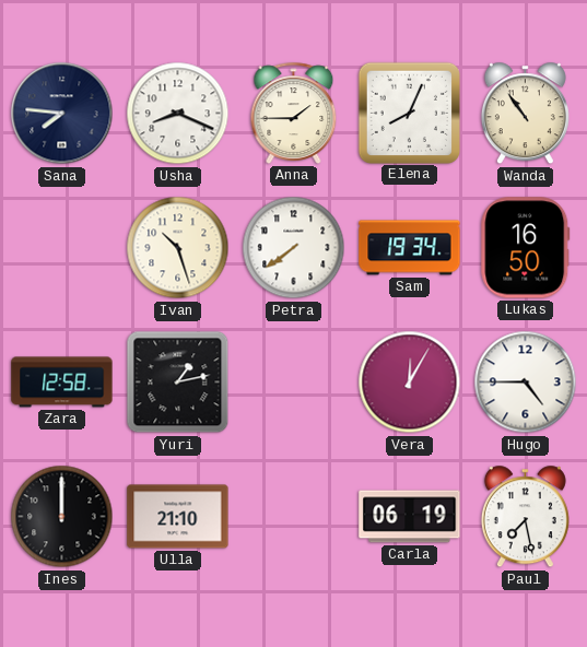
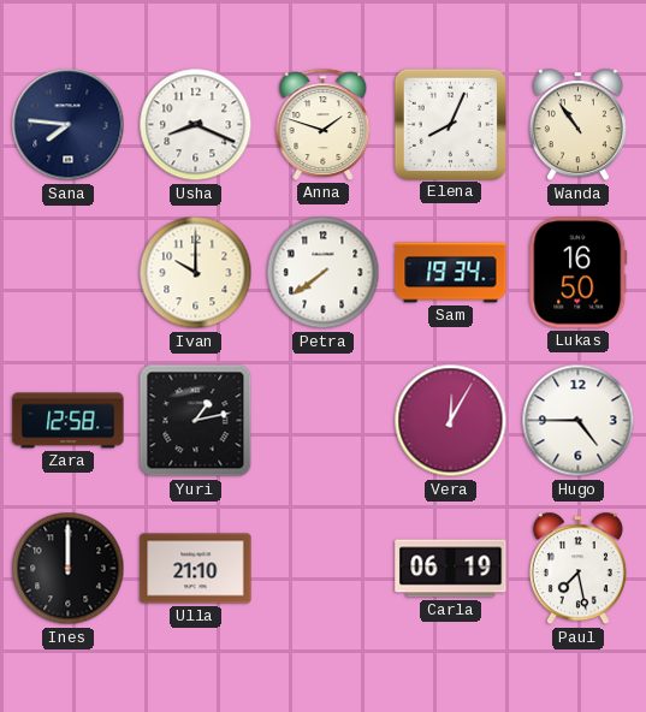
Anna: 1:45 -> 1:48
Ivan: 10:27 -> 10:00
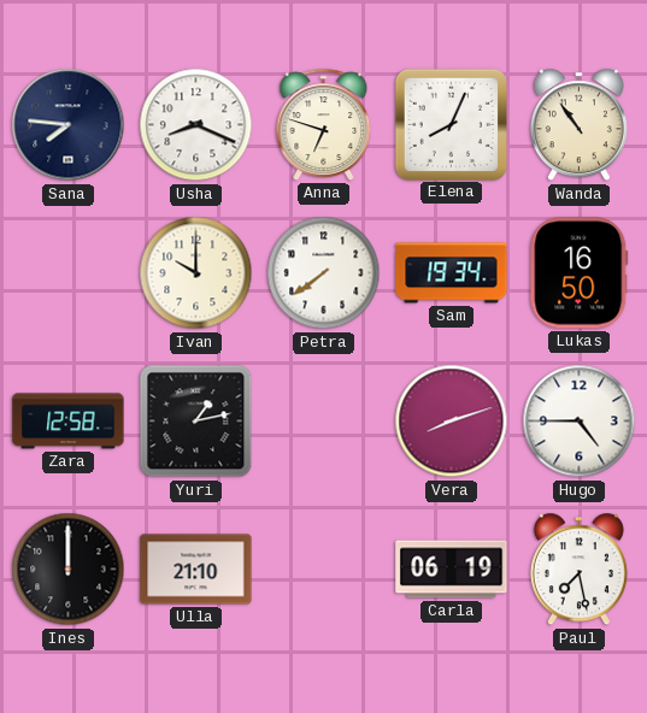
Anna: 1:48 -> 6:48
Vera: 12:05 -> 8:12
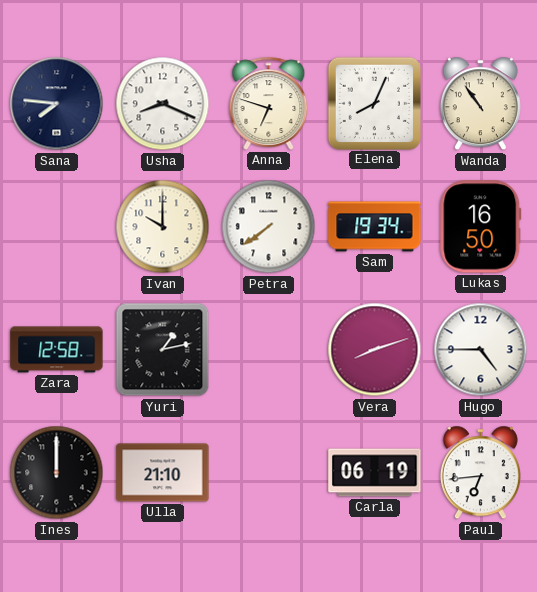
Paul: 7:28 -> 6:44
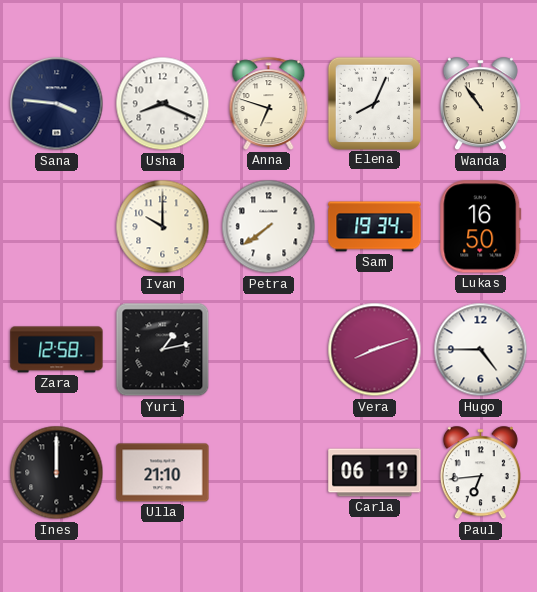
Sana: 7:46 -> 3:46
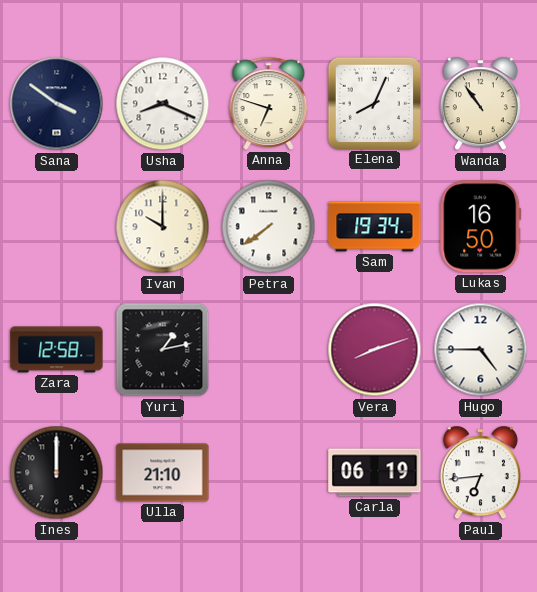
Sana: 3:46 -> 3:51
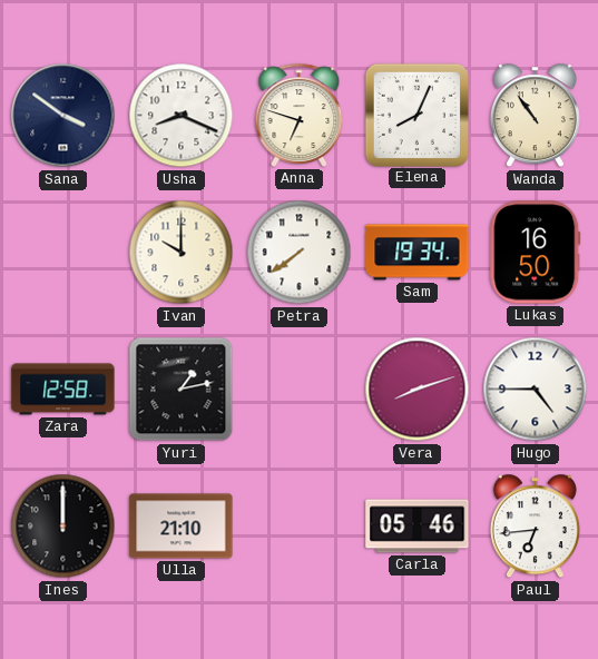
Carla: 06:19 -> 05:46
